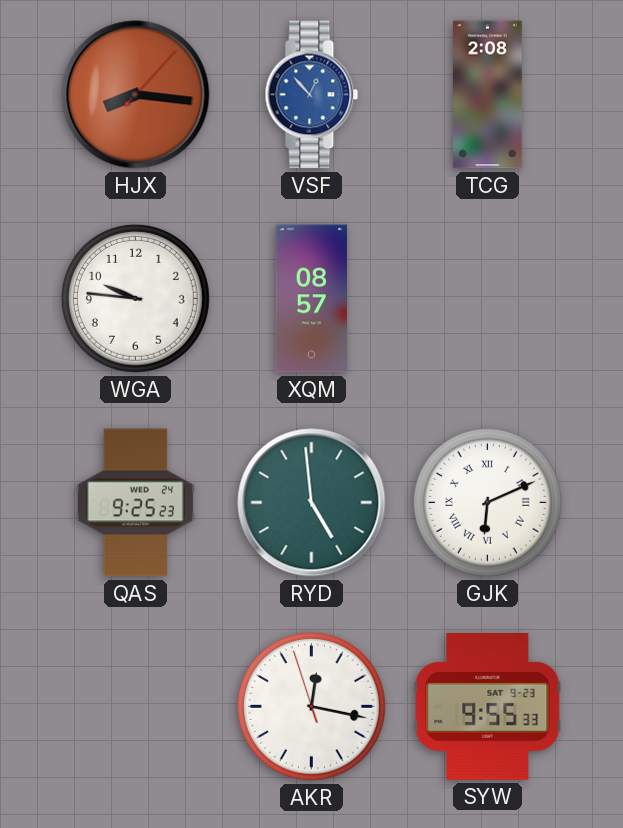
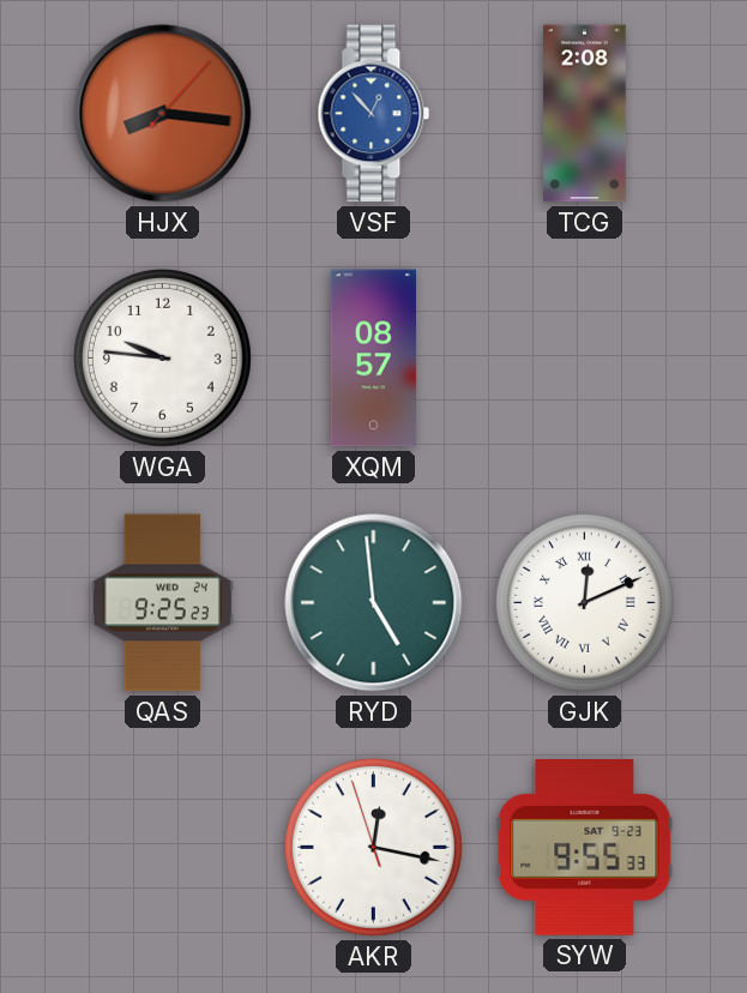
GJK: 6:11 -> 12:11
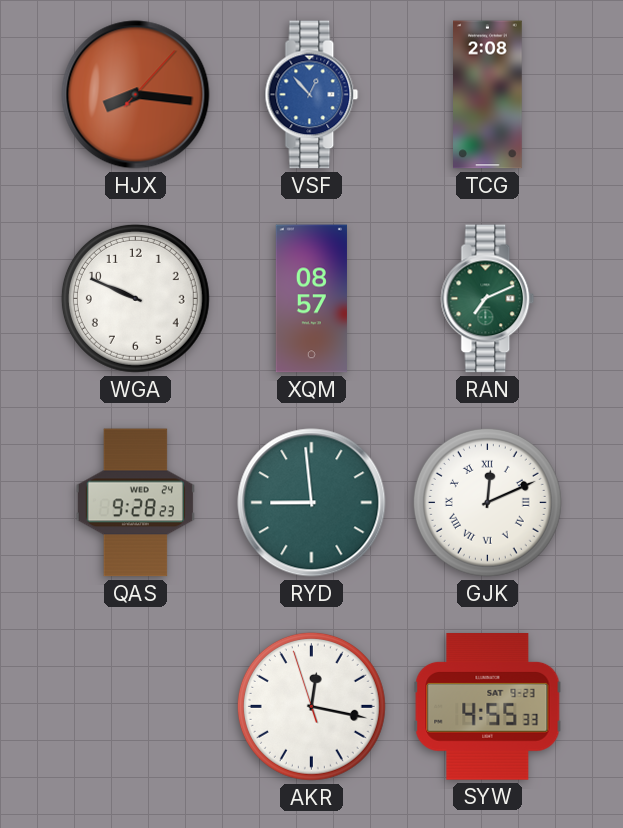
WGA: 9:46 -> 9:49
RAN: none -> 7:11
QAS: 9:25 -> 9:28
RYD: 4:59 -> 8:59
SYW: 9:55 -> 4:55
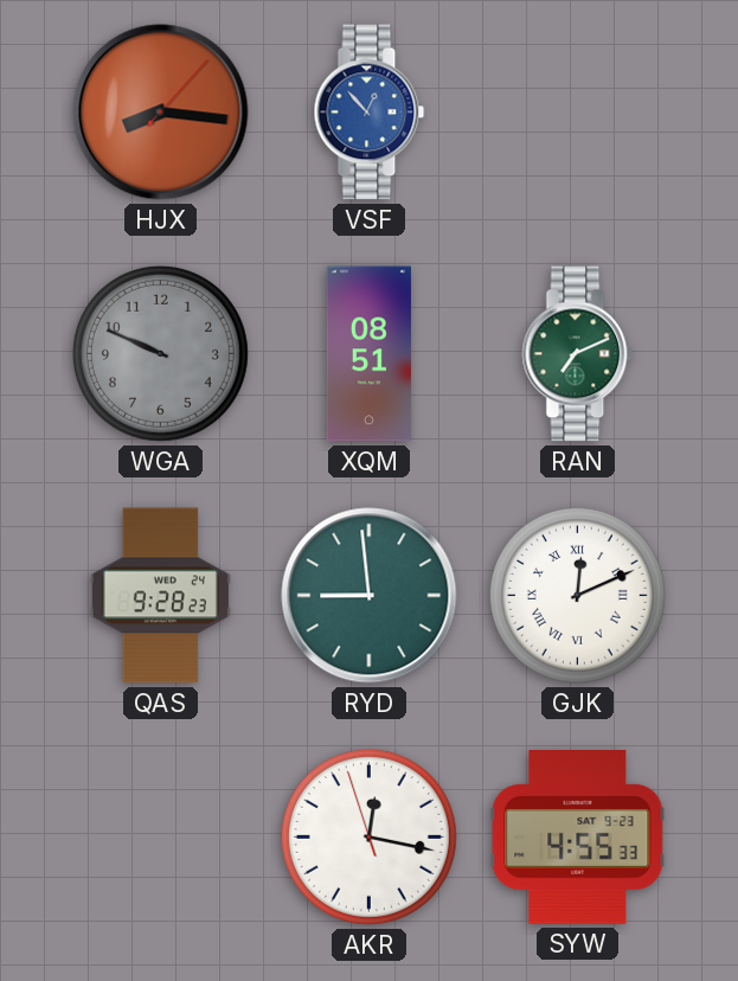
TCG: 2:08 -> none
WGA dial: white -> grey
XQM: 08:57 -> 08:51
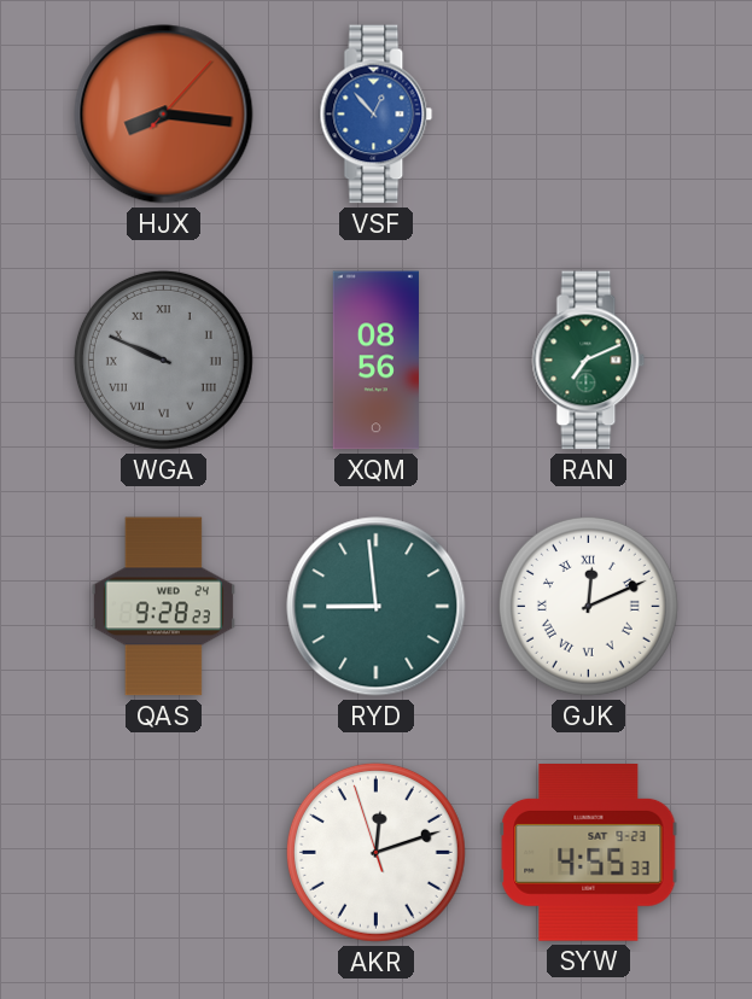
WGA numerals: Arabic -> Roman
XQM: 08:51 -> 08:56
AKR: 12:16 -> 12:11
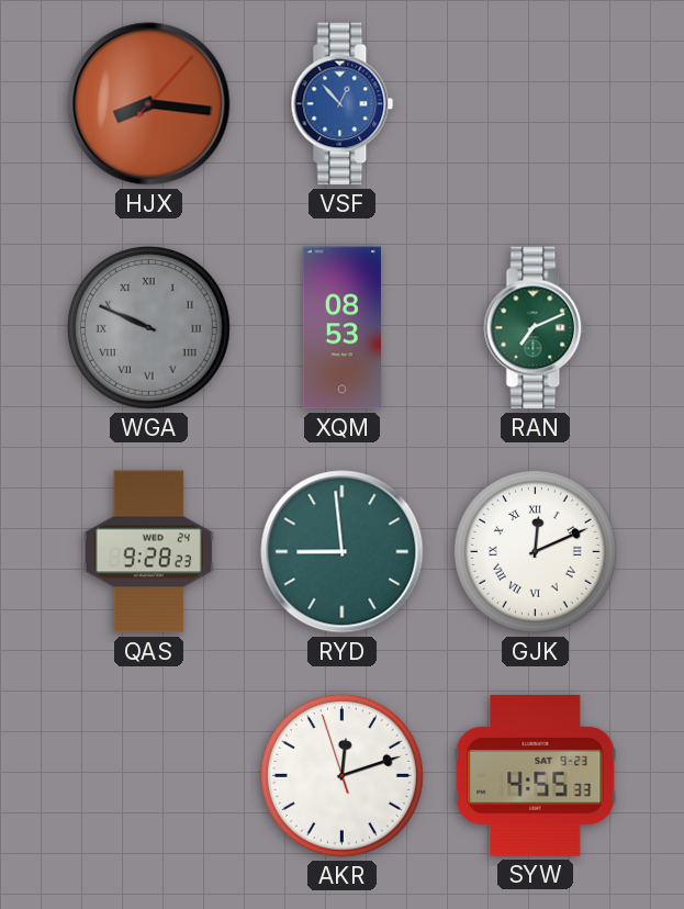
XQM: 08:56 -> 08:53
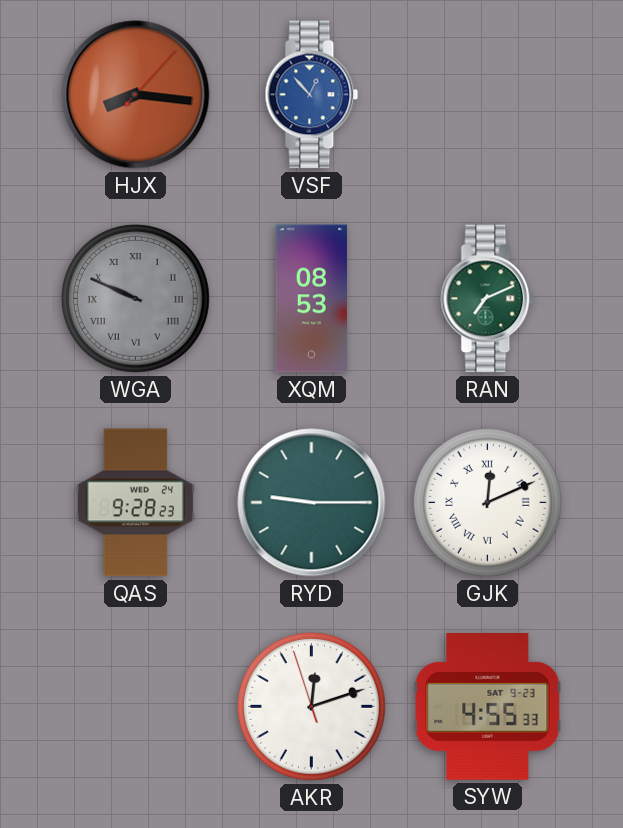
RYD: 8:59 -> 9:15
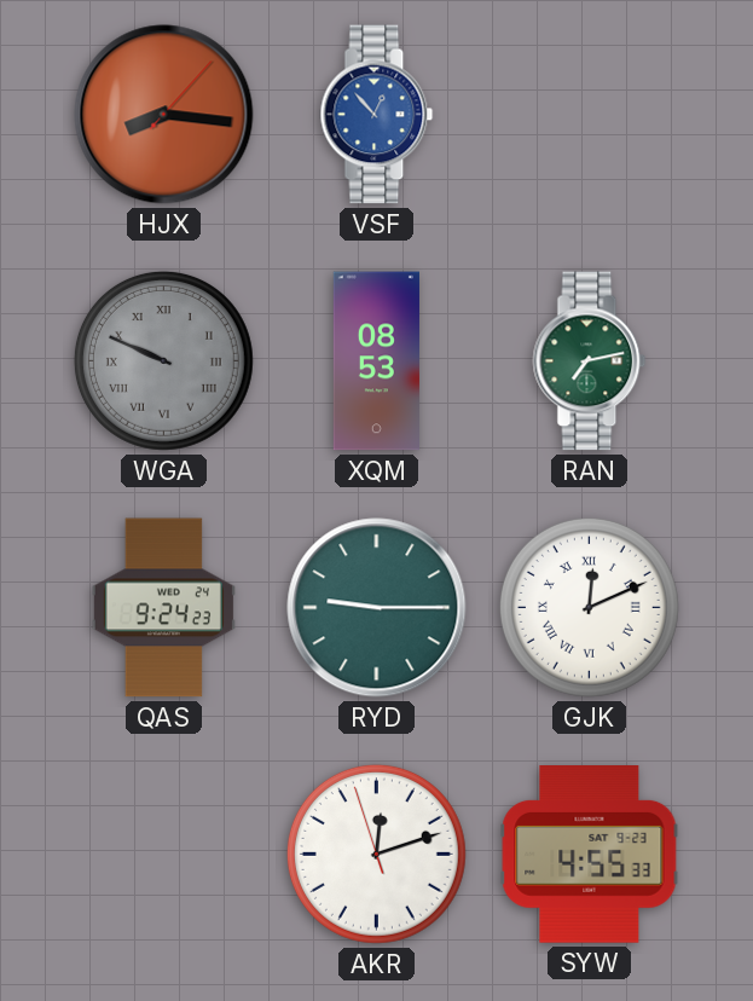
RAN: 7:11 -> 7:13
QAS: 9:28 -> 9:24
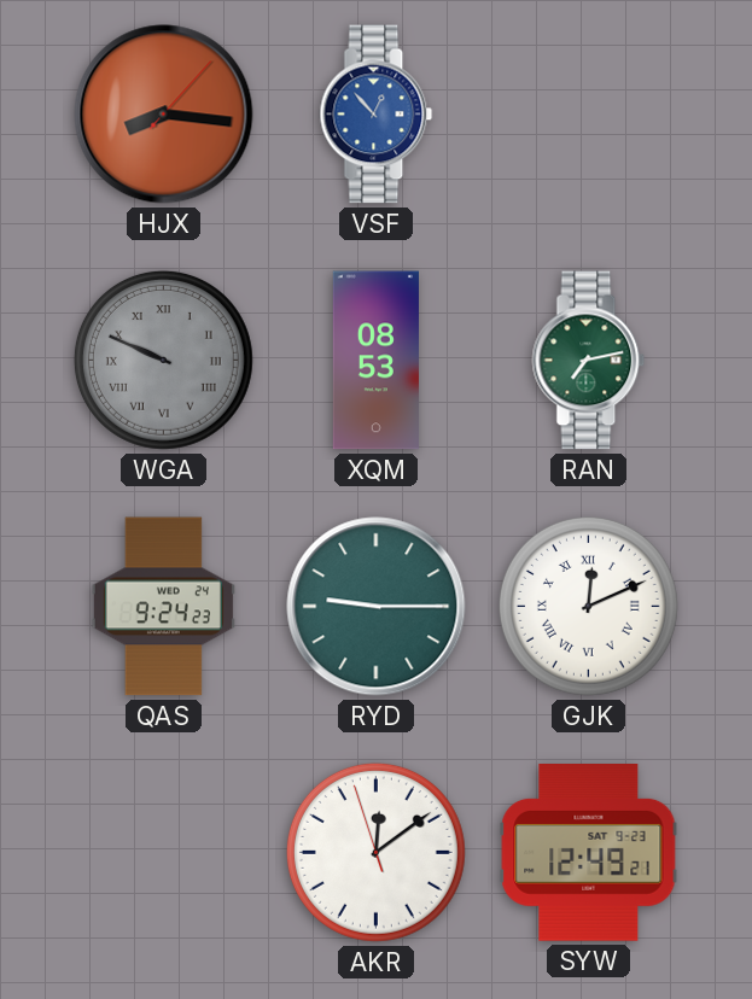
AKR: 12:11 -> 12:08
SYW: 4:55 -> 12:49
